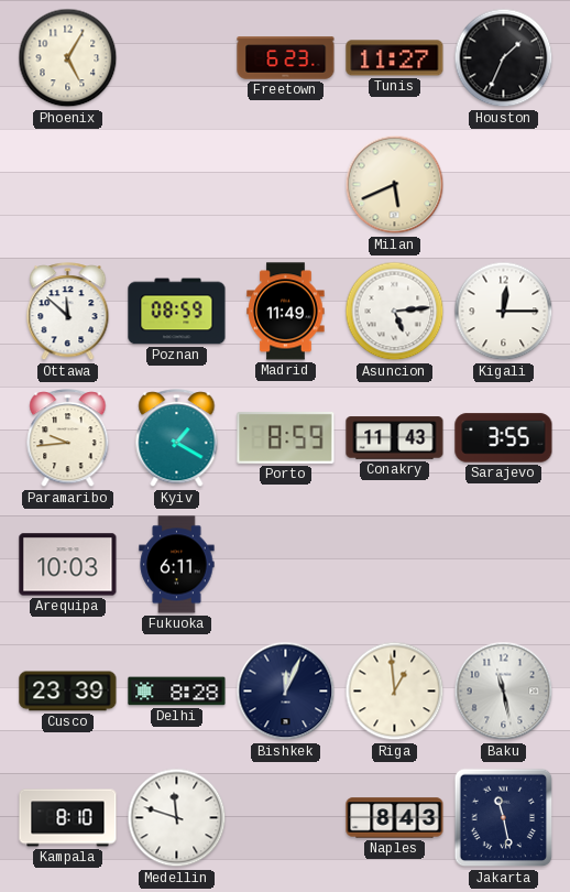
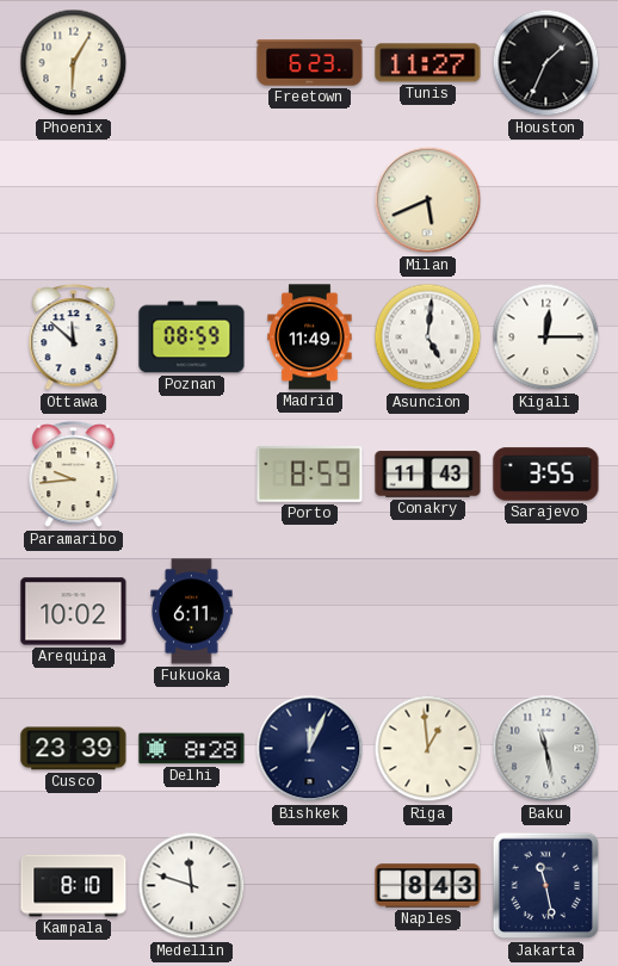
Phoenix: 5:05 -> 6:05
Asuncion: 5:14 -> 5:01
Kyiv: 1:20 -> none
Arequipa: 10:03 -> 10:02
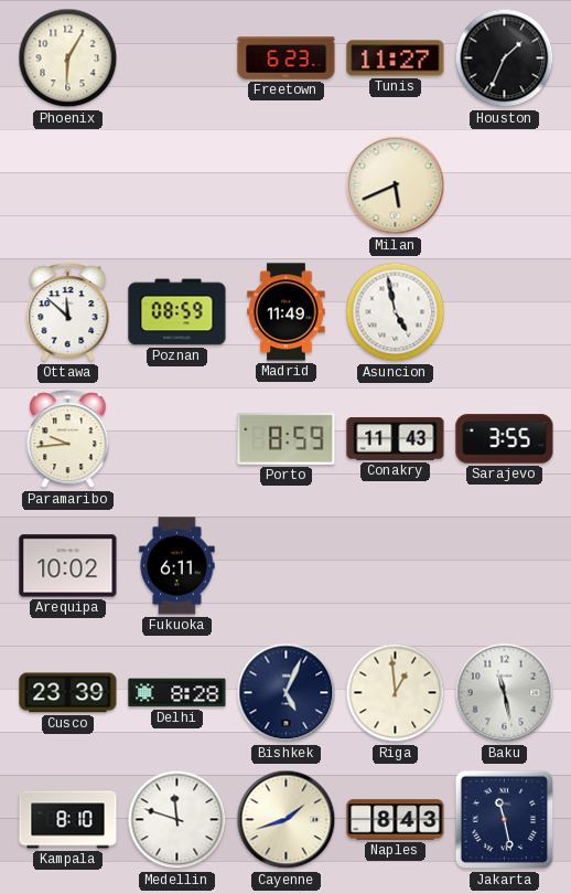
Asuncion: 5:01 -> 4:58
Kigali: 12:15 -> none
Bishkek: 12:04 -> 5:04
Cayenne: none -> 1:42
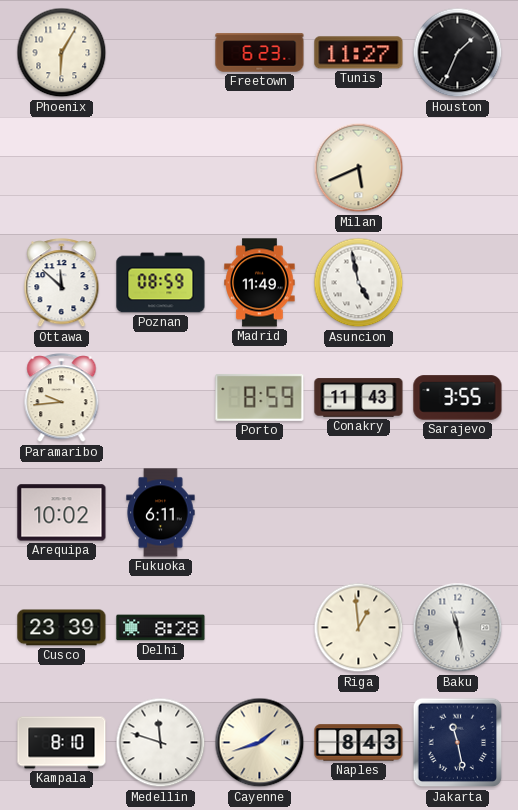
Bishkek: 5:04 -> none
